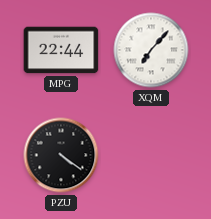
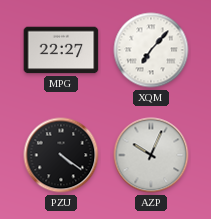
MPG: 22:44 -> 22:27
AZP: none -> 10:04
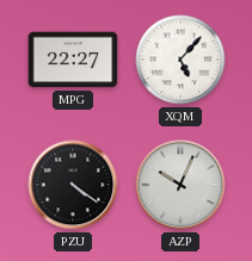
XQM: 7:07 -> 5:07
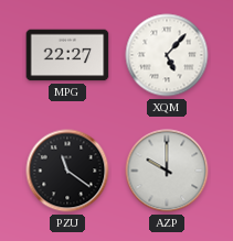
PZU: 4:21 -> 11:21
AZP: 10:04 -> 10:00
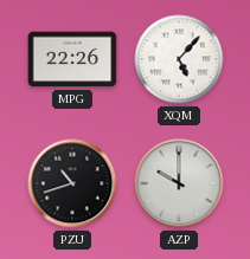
MPG: 22:27 -> 22:26
PZU: 11:21 -> 10:42
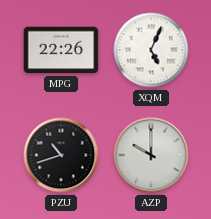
XQM: 5:07 -> 5:04
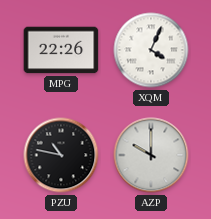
XQM: 5:04 -> 4:04
PZU: 10:42 -> 10:47
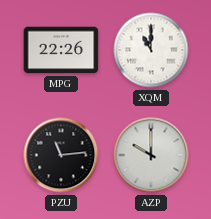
XQM: 4:04 -> 11:00
PZU: 10:47 -> 11:14
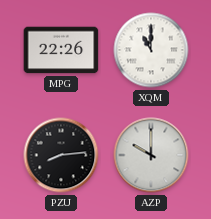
PZU: 11:14 -> 8:14
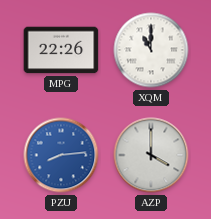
PZU dial: black -> blue
AZP: 10:00 -> 4:00
